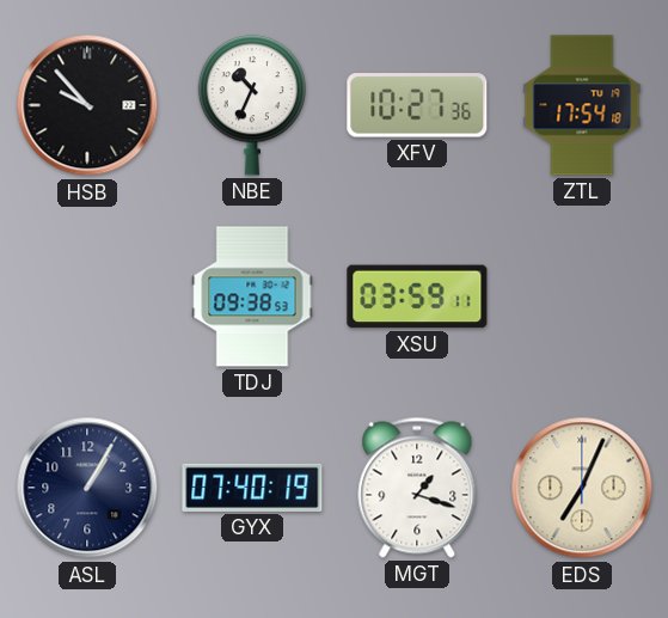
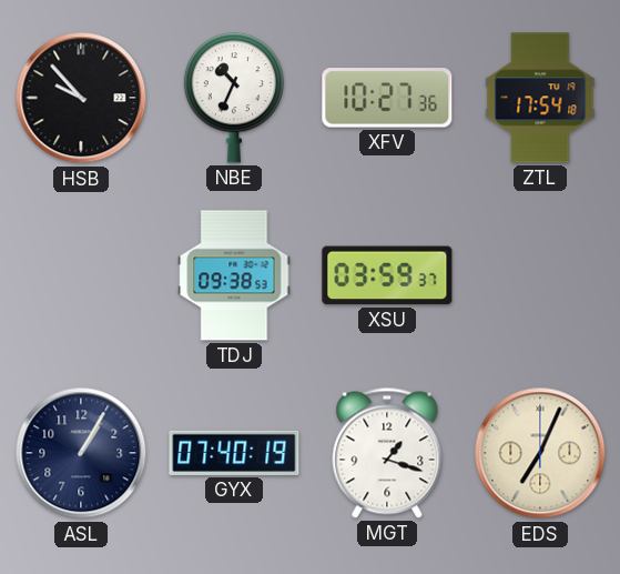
XSU: 03:59:11 -> 03:59:37
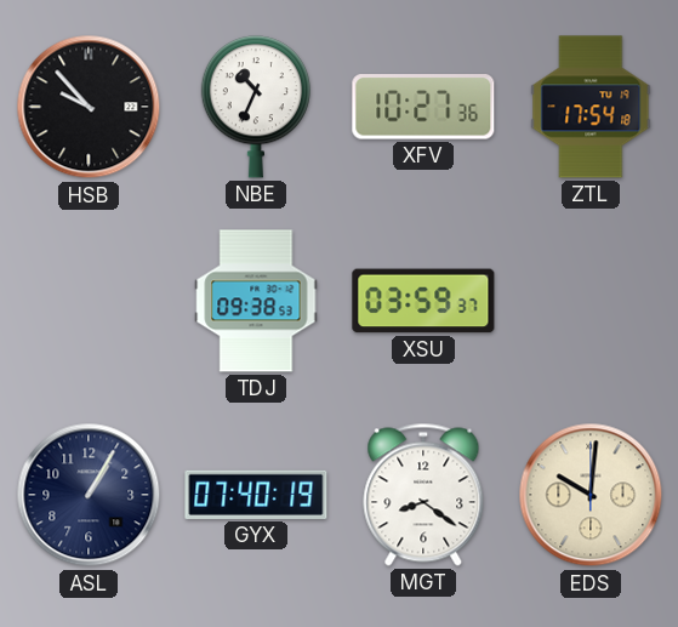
MGT: 1:18 -> 8:21
EDS: 7:04 -> 10:01
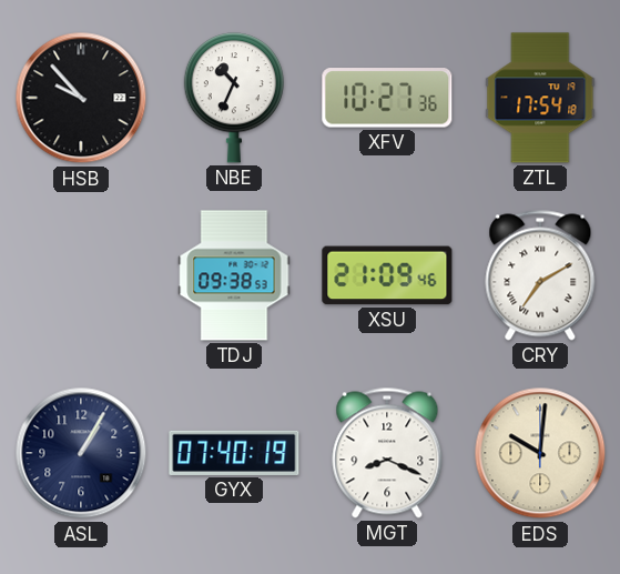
XSU: 03:59 -> 21:09
CRY: none -> 7:10
MGT: 8:21 -> 8:19
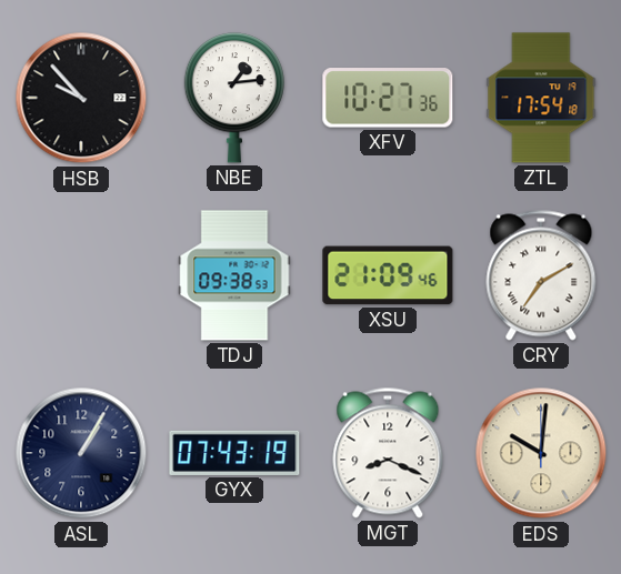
NBE: 10:34 -> 1:14
GYX: 07:40 -> 07:43
